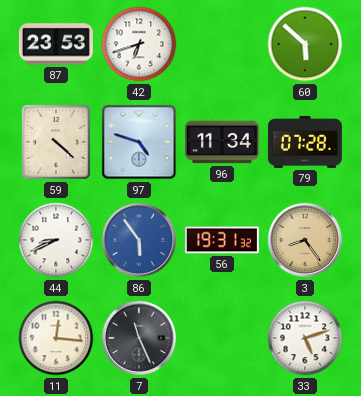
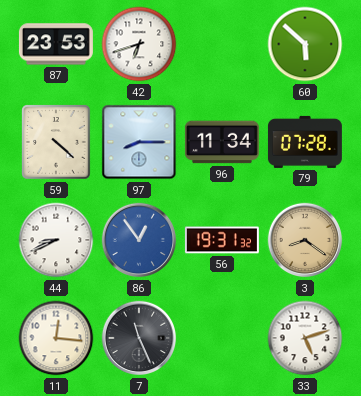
97: 4:48 -> 8:15
86: 5:54 -> 12:54
3: 8:24 -> 8:21
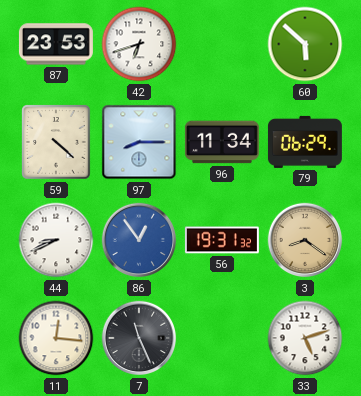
79: 07:28 -> 06:29
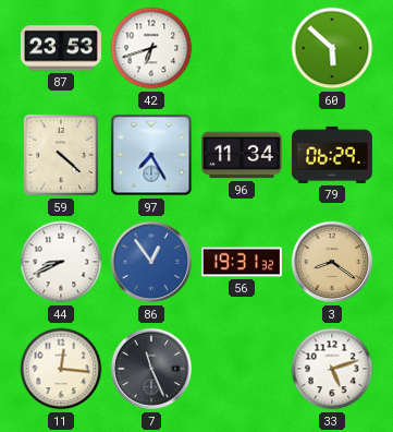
97: 8:15 -> 7:25
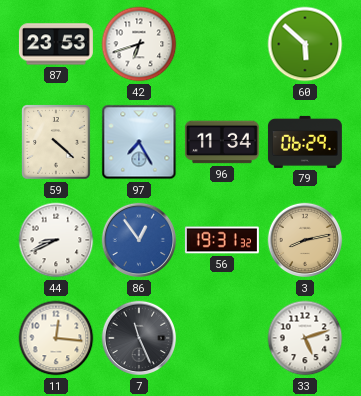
3: 8:21 -> 8:13
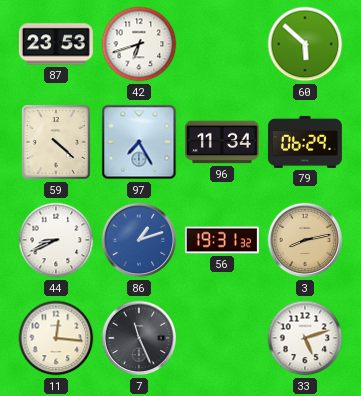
86: 12:54 -> 1:12
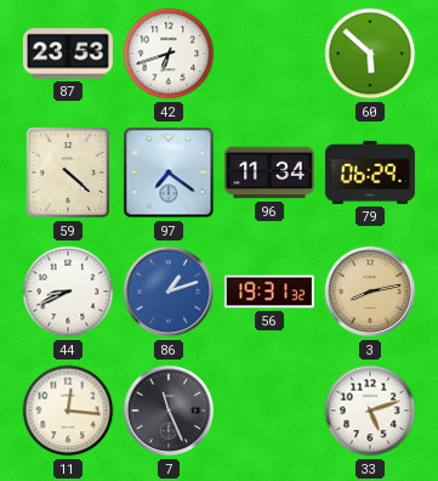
97: 7:25 -> 7:21
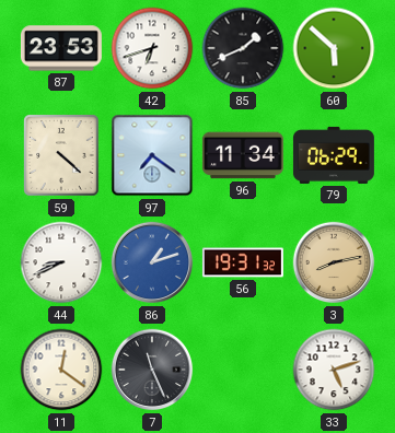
85: none -> 1:41
11: 12:16 -> 12:21
